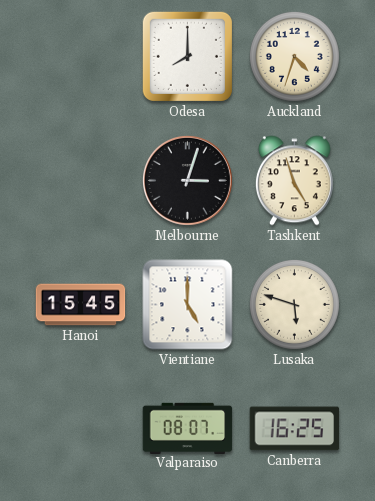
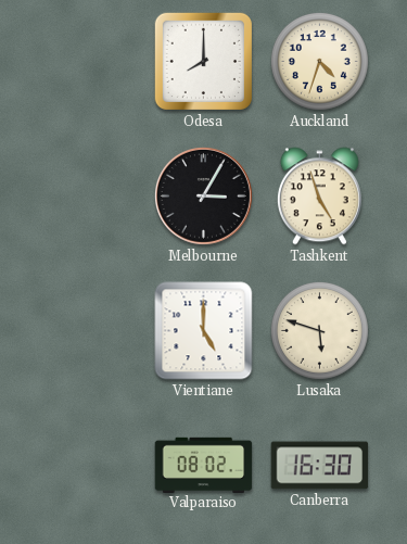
Melbourne: 3:03 -> 3:05
Hanoi: 15:45 -> none
Valparaiso: 08:07 -> 08:02
Canberra: 16:25 -> 16:30
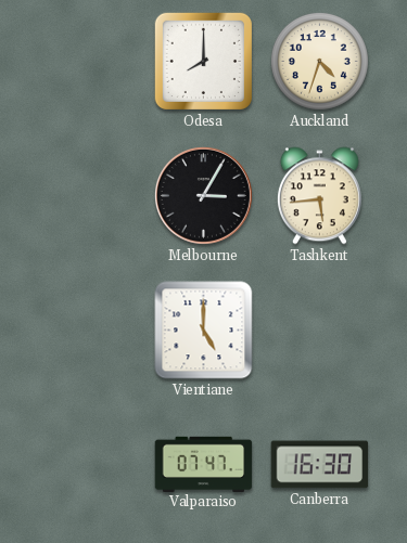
Tashkent: 4:57 -> 5:44
Lusaka: 5:48 -> none
Valparaiso: 08:02 -> 07:47
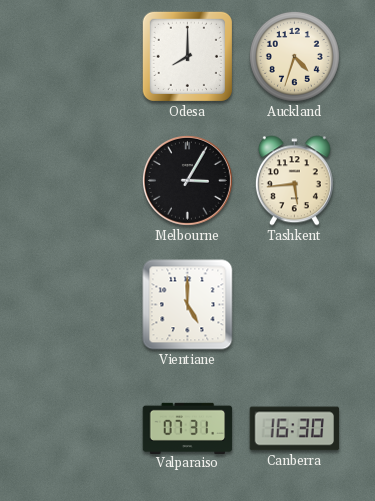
Valparaiso: 07:47 -> 07:31
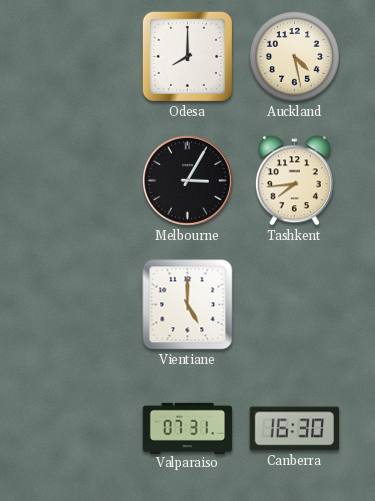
Auckland: 4:33 -> 4:28
Tashkent: 5:44 -> 7:44
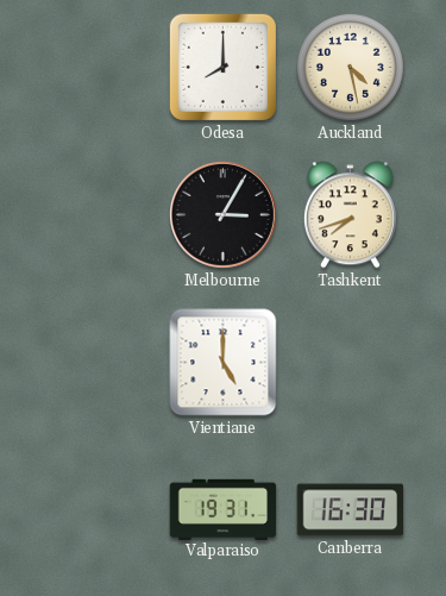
Tashkent: 7:44 -> 7:42
Valparaiso: 07:31 -> 19:31
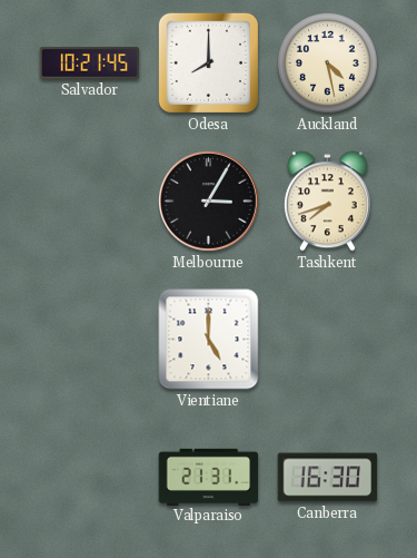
Salvador: none -> 10:21
Valparaiso: 19:31 -> 21:31
